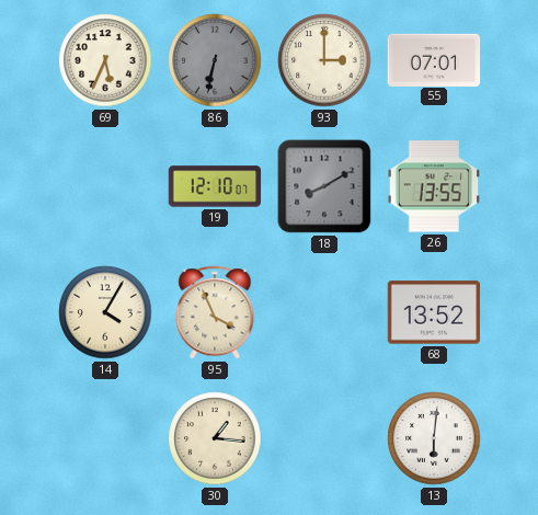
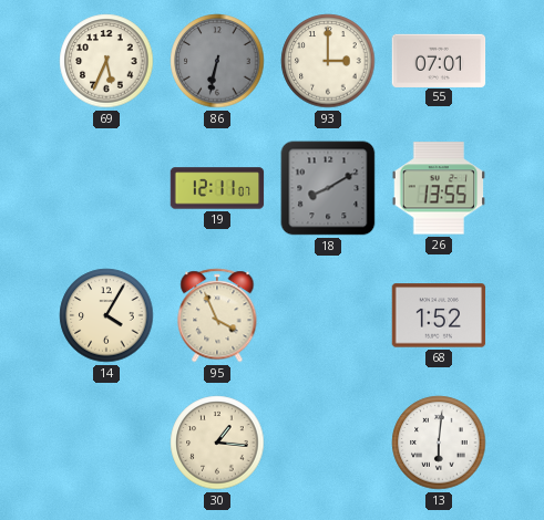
19: 12:10 -> 12:11
68: 13:52 -> 1:52
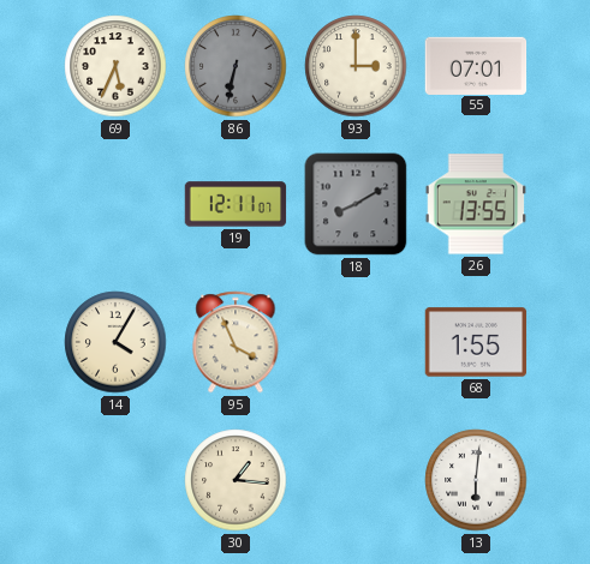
68: 1:52 -> 1:55
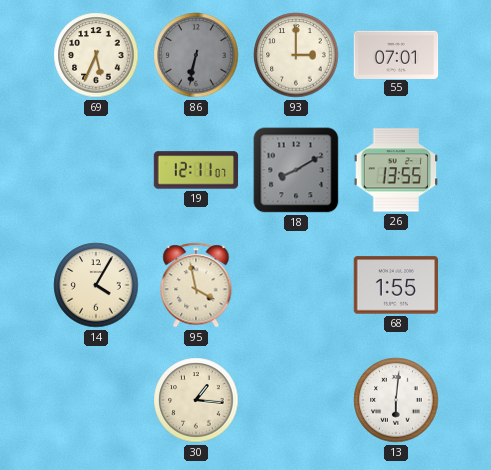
95: 3:56 -> 3:58
